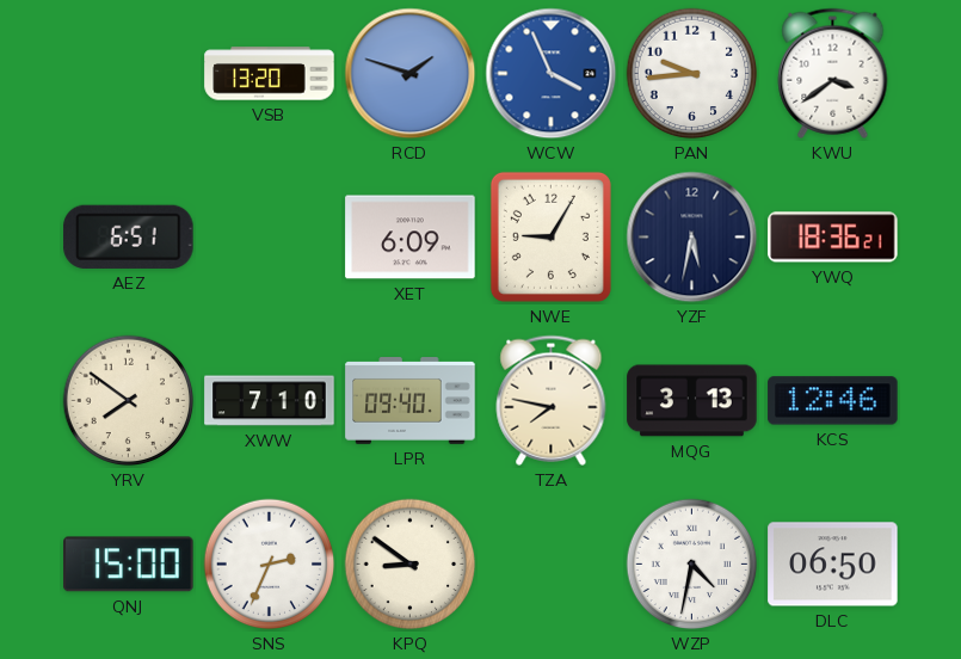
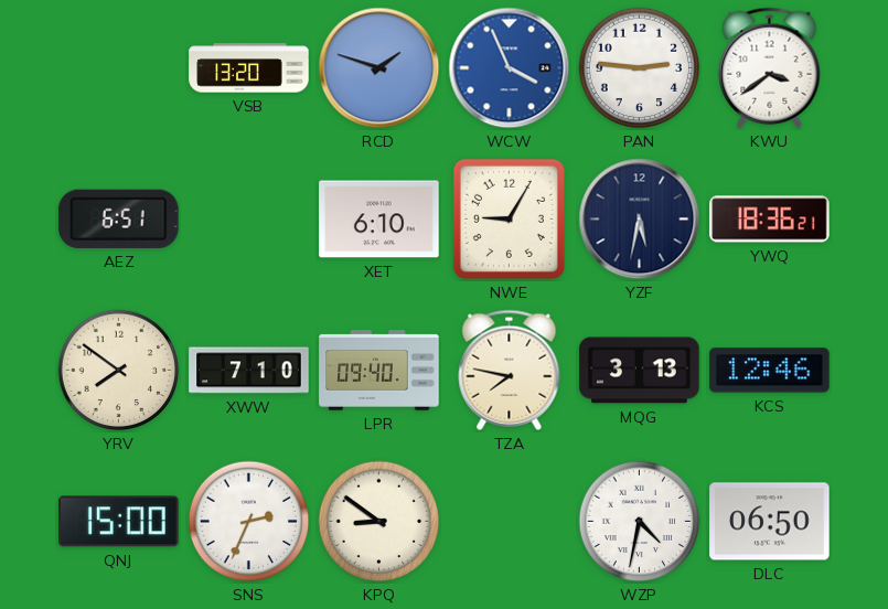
PAN: 9:44 -> 2:46
XET: 6:09 -> 6:10
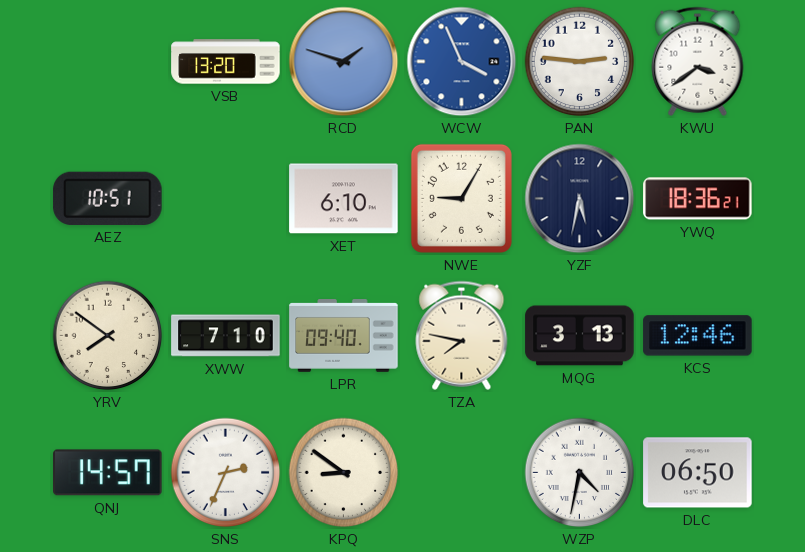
AEZ: 6:51 -> 10:51
QNJ: 15:00 -> 14:57
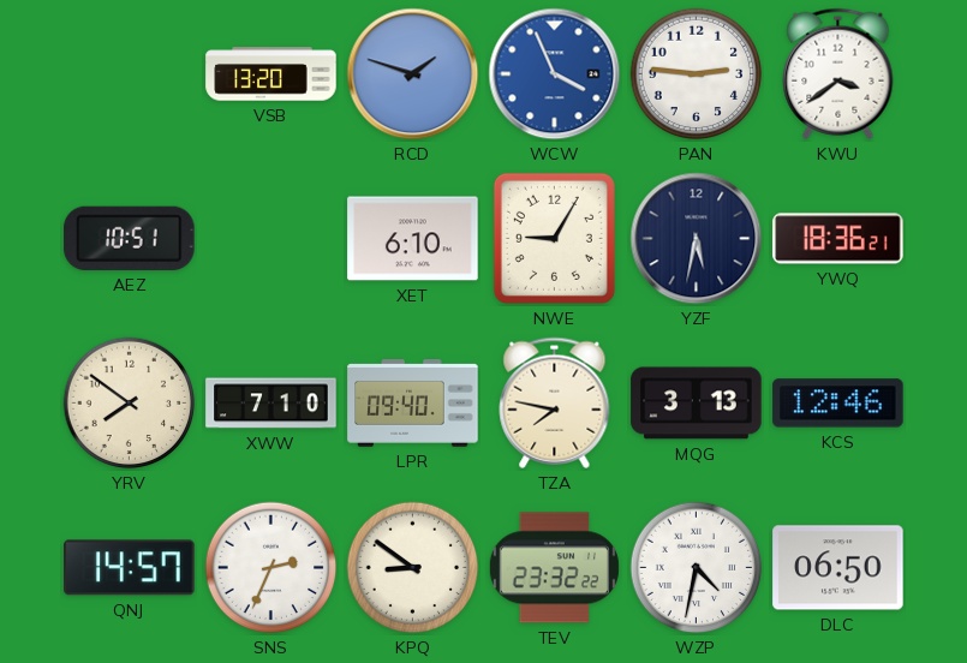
TEV: none -> 23:32
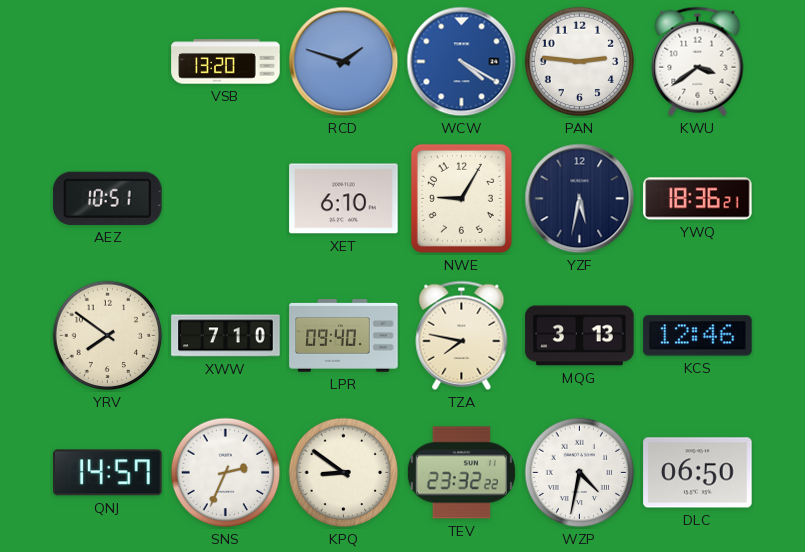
WCW: 3:56 -> 4:20
